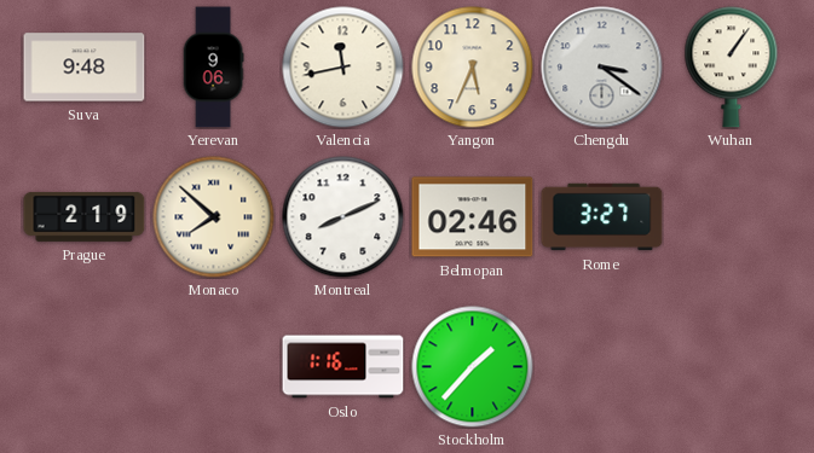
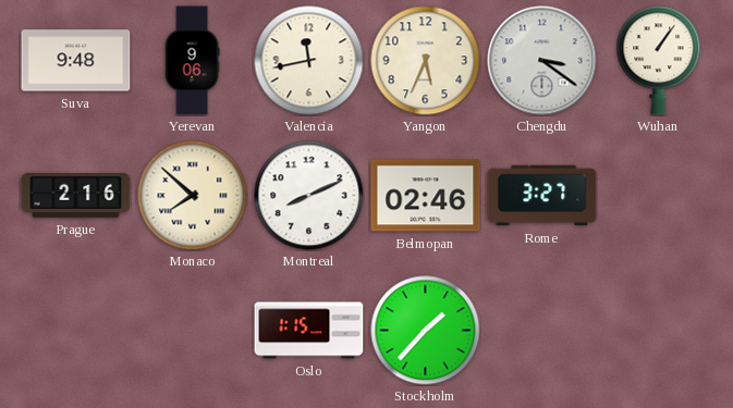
Prague: 2:19 -> 2:16
Oslo: 1:16 -> 1:15
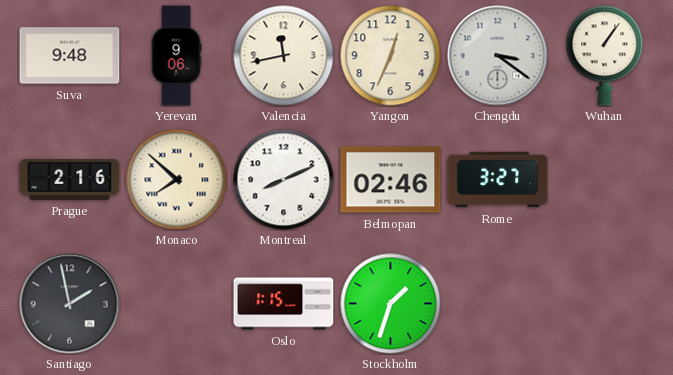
Yangon: 5:34 -> 12:34
Santiago: none -> 1:58
Stockholm: 1:37 -> 1:33
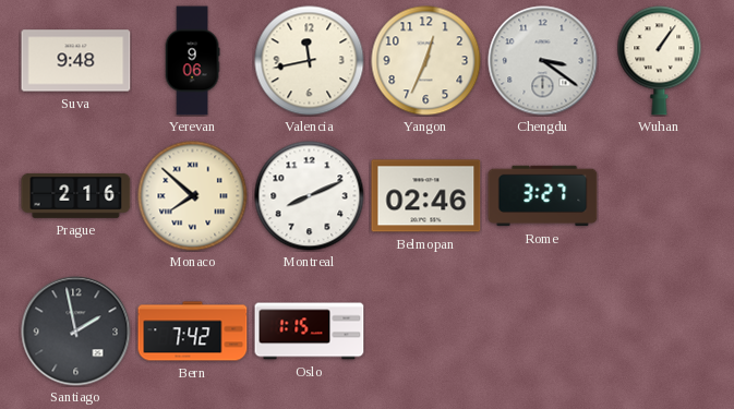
Bern: none -> 7:42
Stockholm: 1:33 -> none
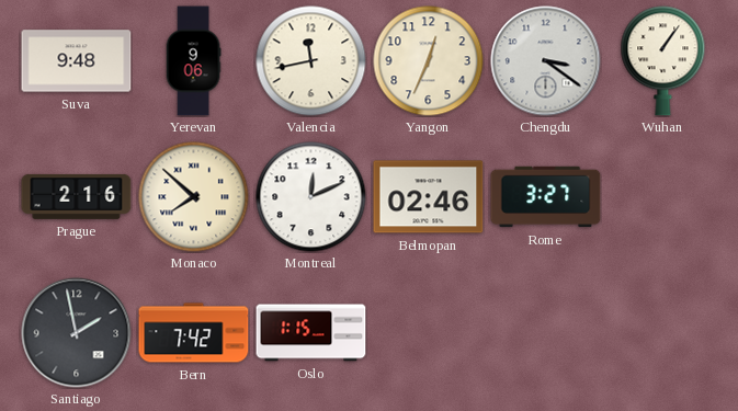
Montreal: 8:11 -> 12:11
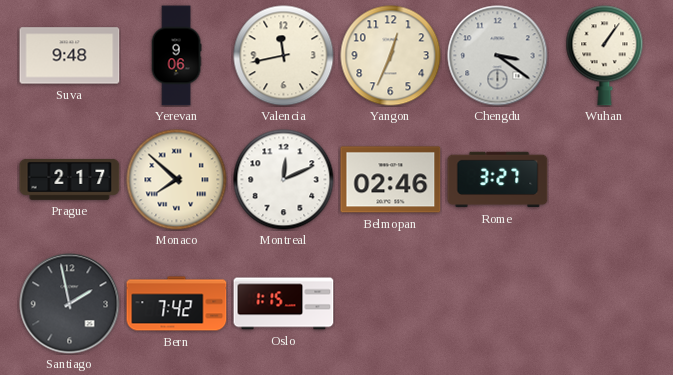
Prague: 2:16 -> 2:17
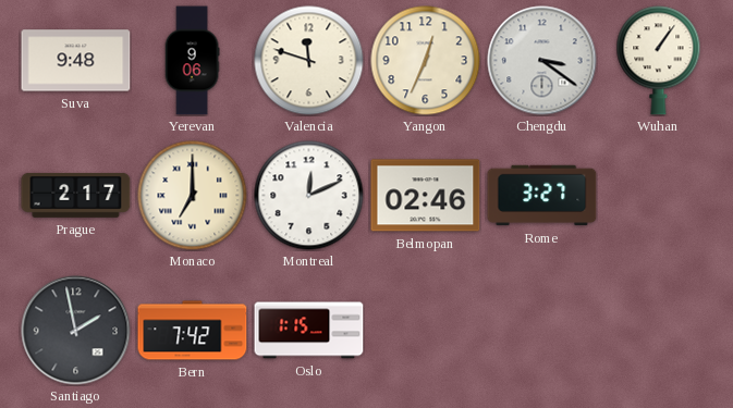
Valencia: 11:43 -> 11:48
Monaco: 7:52 -> 7:00
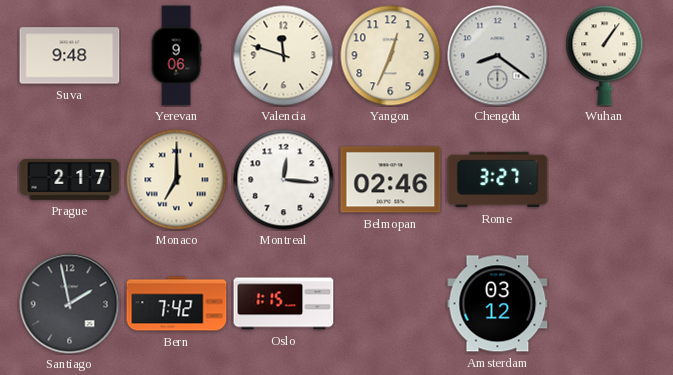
Chengdu: 3:21 -> 8:21
Montreal: 12:11 -> 12:16
Amsterdam: none -> 03:12
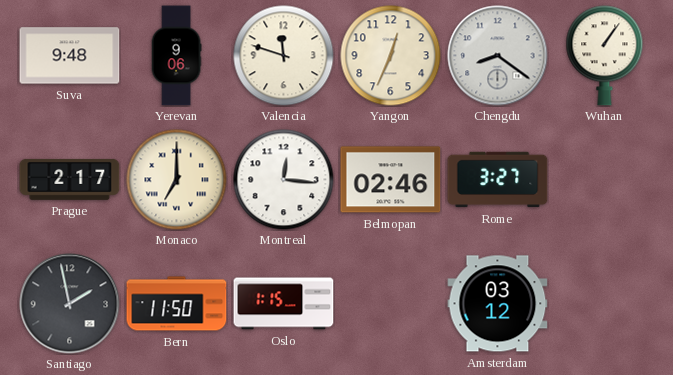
Bern: 7:42 -> 11:50
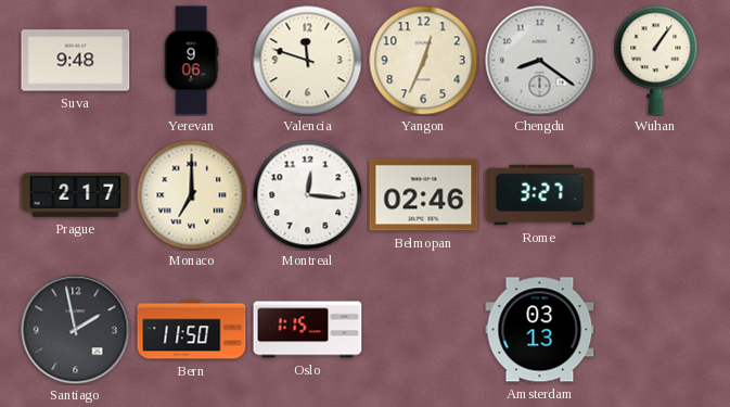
Amsterdam: 03:12 -> 03:13
